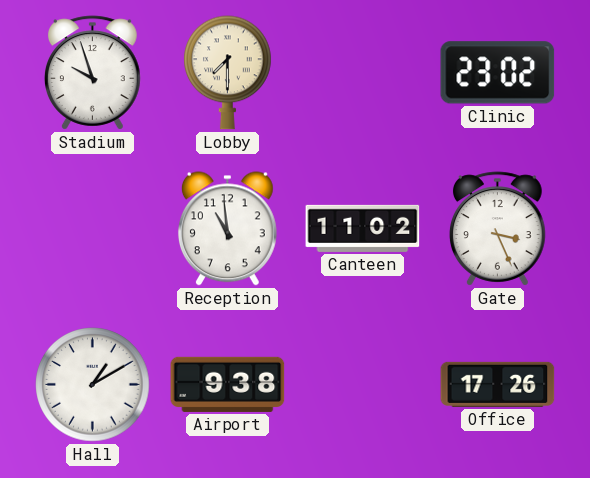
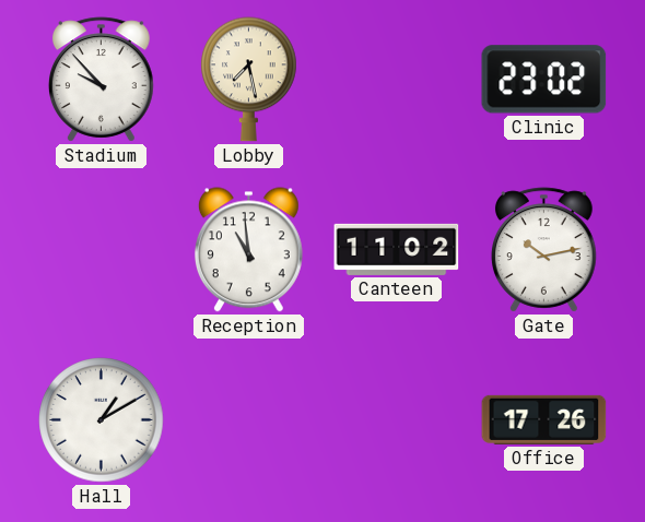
Stadium: 9:57 -> 9:53
Lobby: 7:30 -> 7:28
Gate: 3:26 -> 10:13
Airport: 9:38 -> none
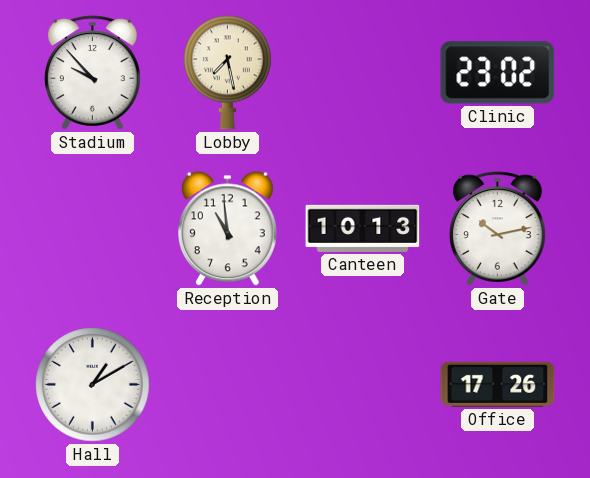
Canteen: 11:02 -> 10:13
